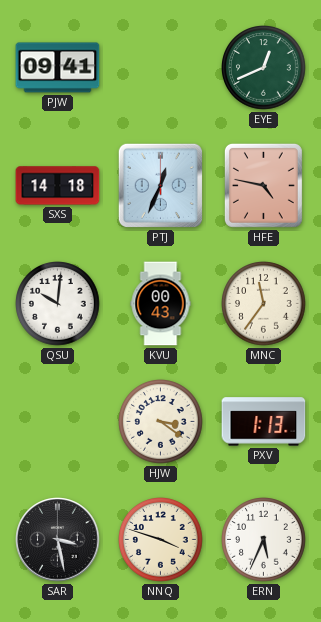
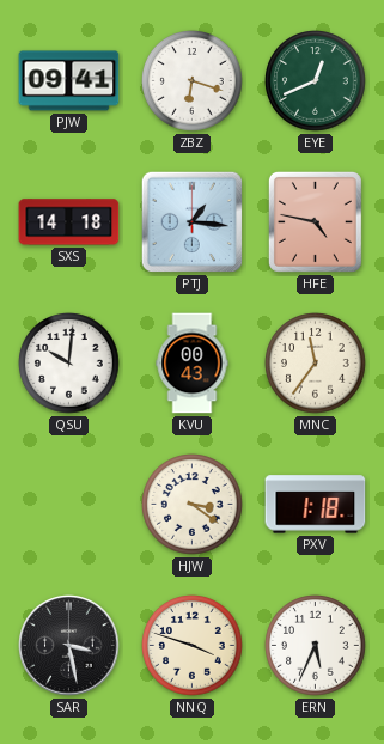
ZBZ: none -> 6:18
PTJ: 12:34 -> 1:16
PXV: 1:13 -> 1:18
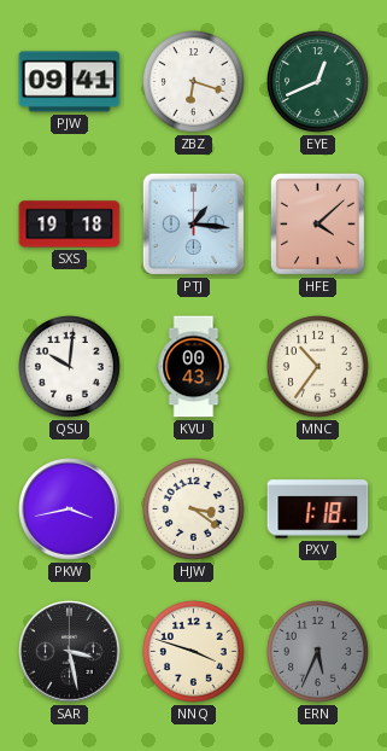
SXS: 14:18 -> 19:18
HFE: 4:47 -> 4:08
MNC: 11:36 -> 10:36
PKW: none -> 3:43
ERN dial: white -> grey
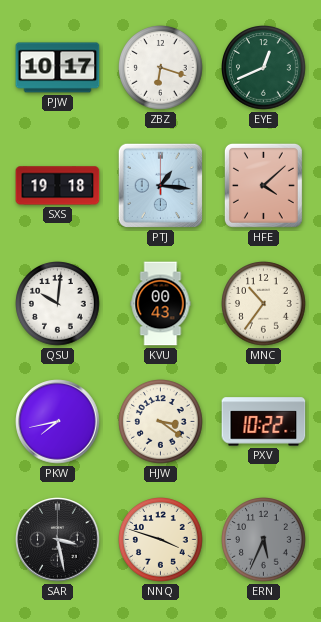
PJW: 09:41 -> 10:17
PKW: 3:43 -> 7:43
PXV: 1:18 -> 10:22
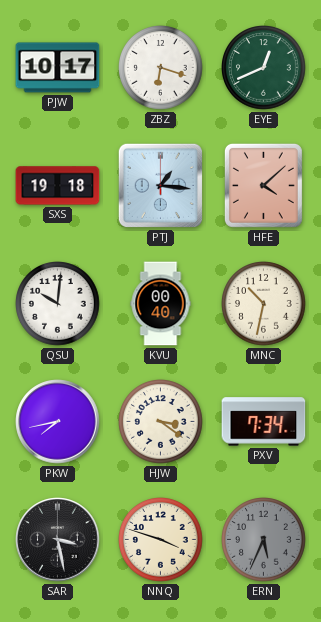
KVU: 00:43 -> 00:40
MNC: 10:36 -> 10:32
PXV: 10:22 -> 7:34
